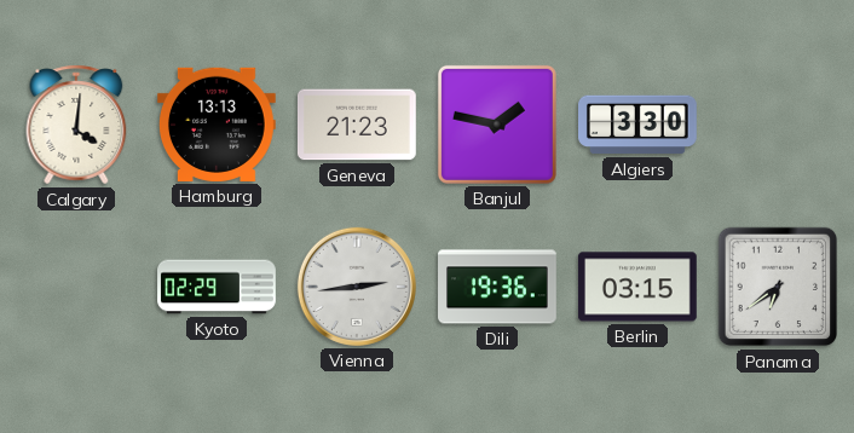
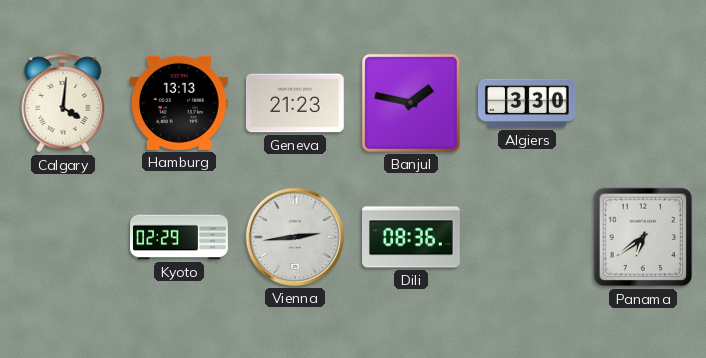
Dili: 19:36 -> 08:36
Berlin: 03:15 -> none
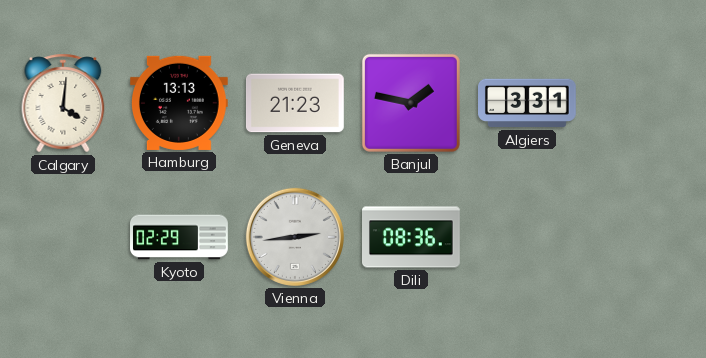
Algiers: 3:30 -> 3:31
Panama: 6:39 -> none
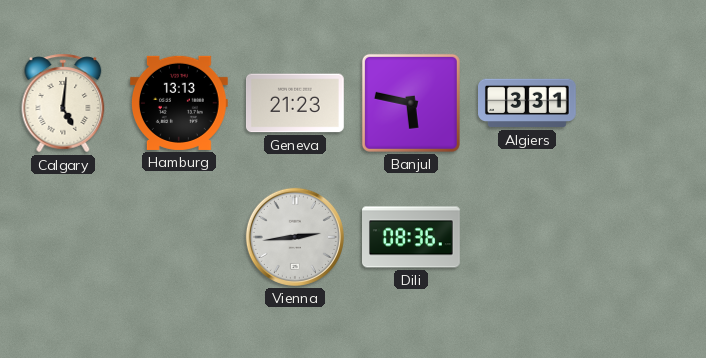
Calgary: 4:01 -> 5:01
Banjul: 1:47 -> 5:47
Kyoto: 02:29 -> none
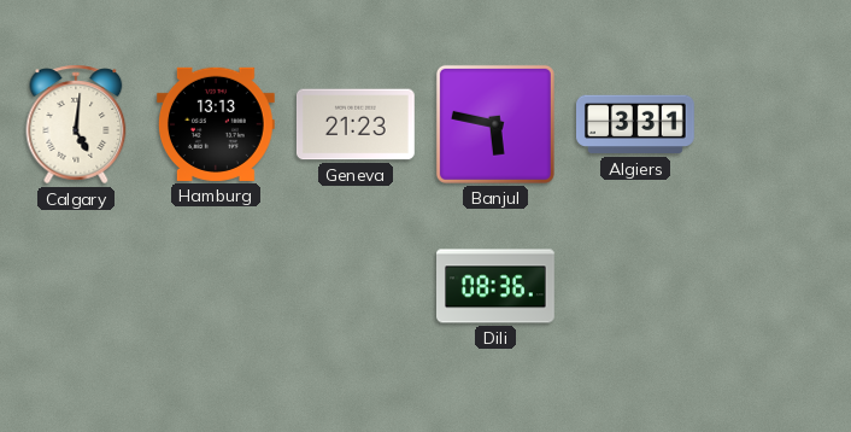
Vienna: 2:44 -> none
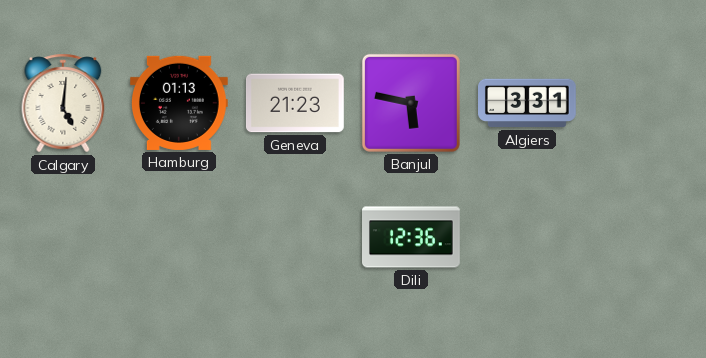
Hamburg: 13:13 -> 01:13
Dili: 08:36 -> 12:36
